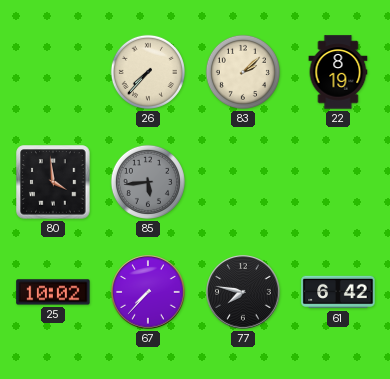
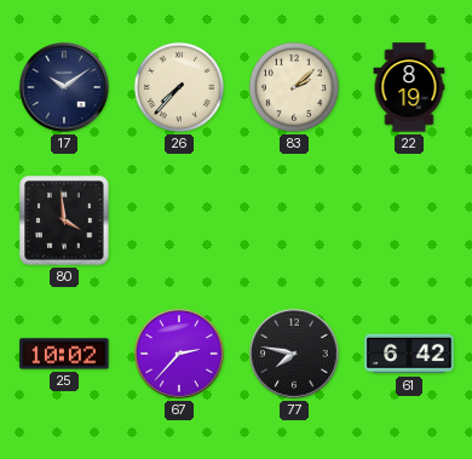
17: none -> 10:09
85: 5:44 -> none
67: 7:37 -> 2:37
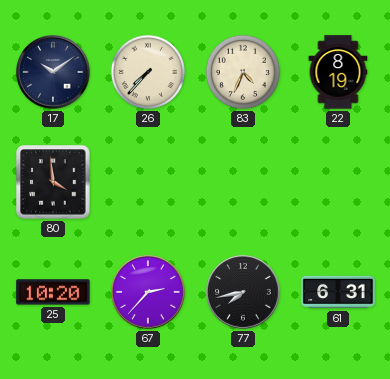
83: 2:08 -> 4:34
25: 10:02 -> 10:20
77: 7:47 -> 7:43
61: 6:42 -> 6:31
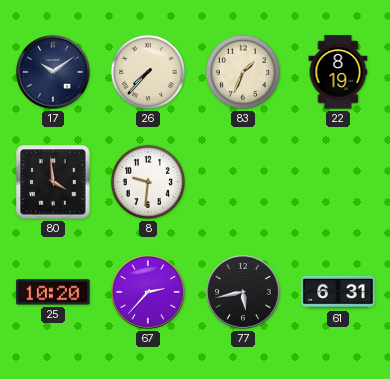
83: 4:34 -> 1:34
8: none -> 9:31
77: 7:43 -> 5:43
